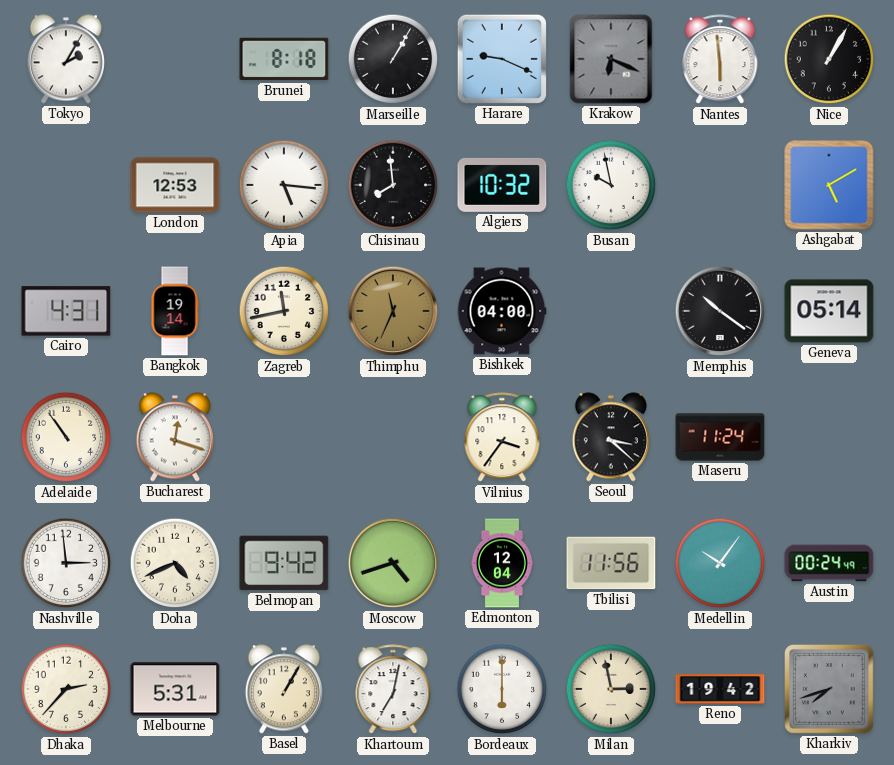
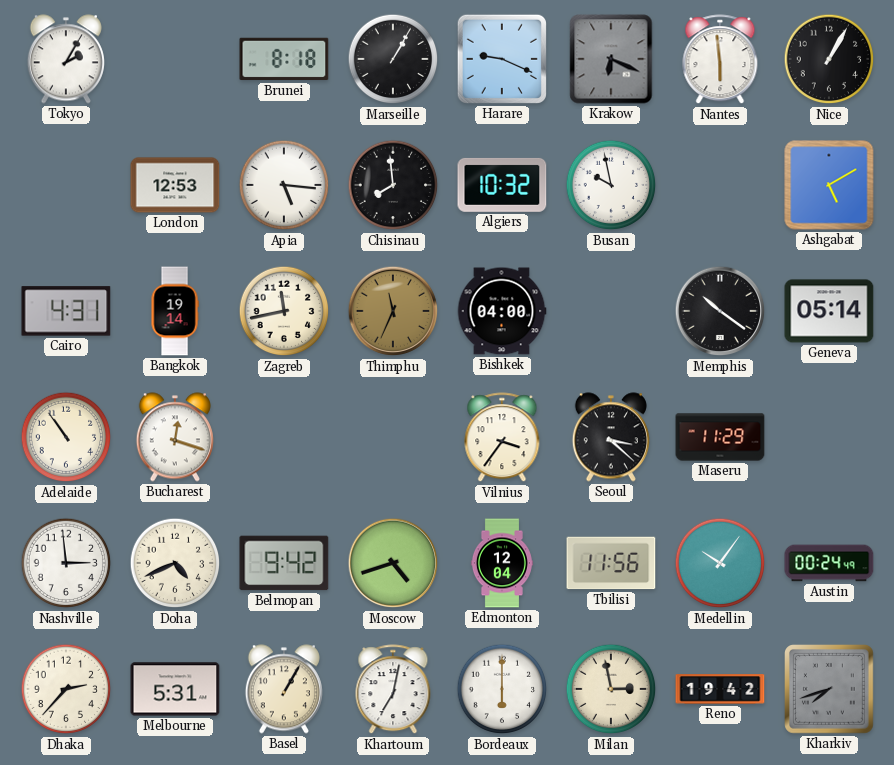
Maseru: 11:24 -> 11:29
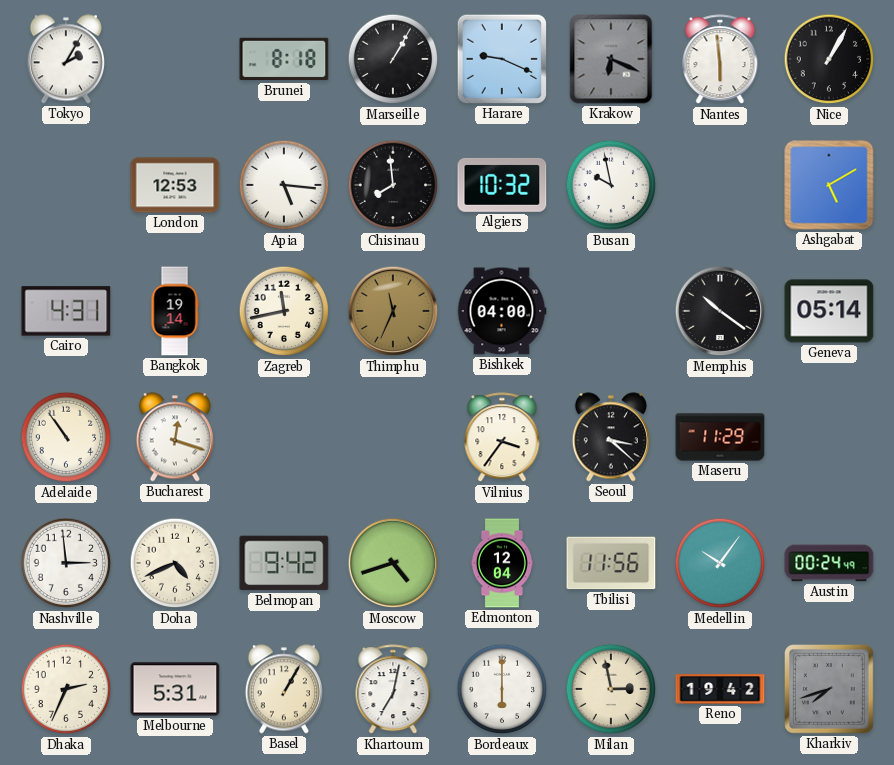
Dhaka: 2:37 -> 2:34
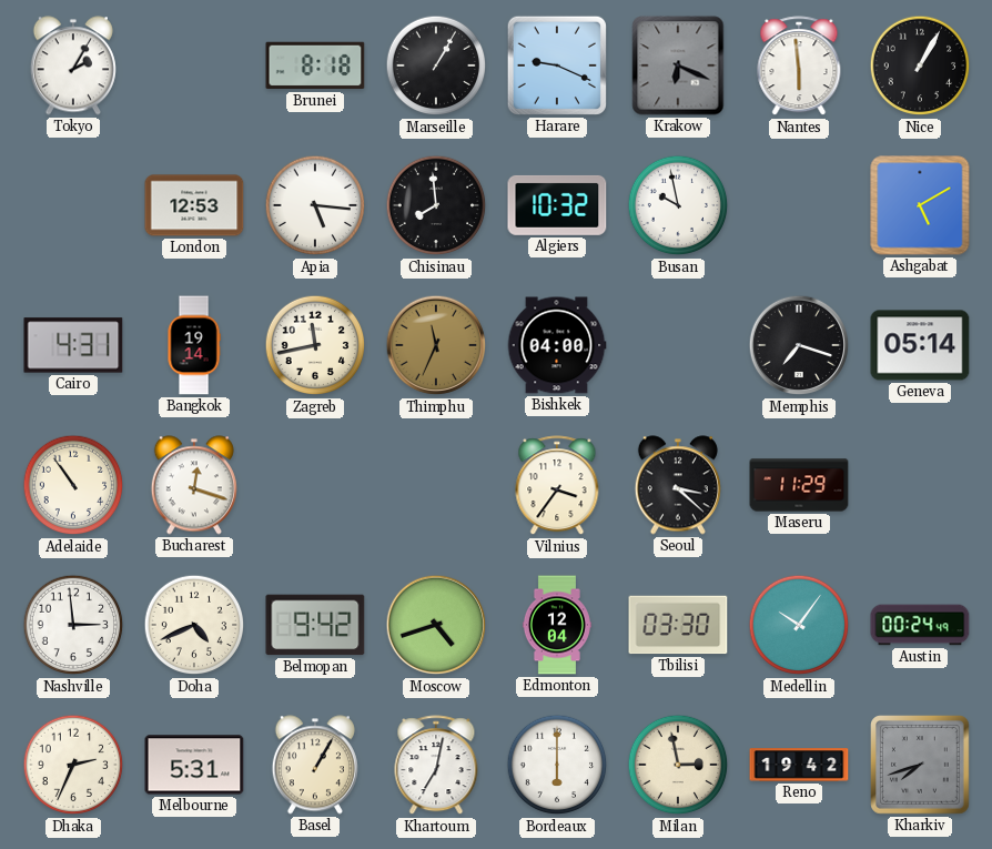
Memphis: 10:21 -> 7:18
Tbilisi: 11:56 -> 03:30
